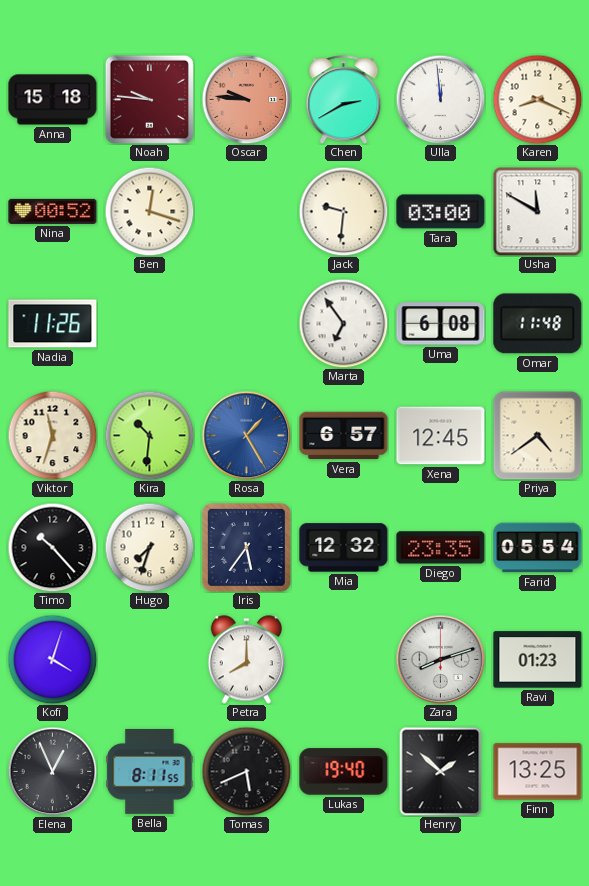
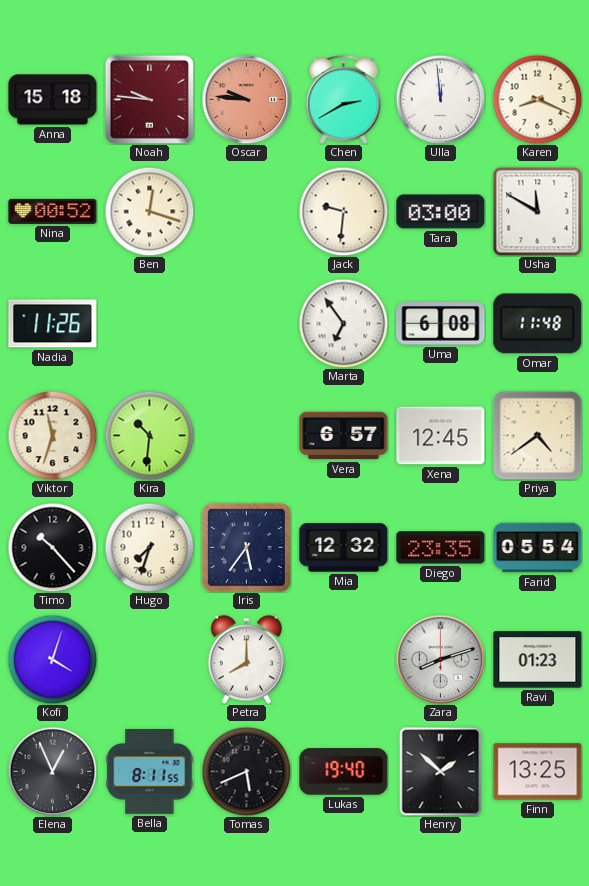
Rosa: 1:25 -> none
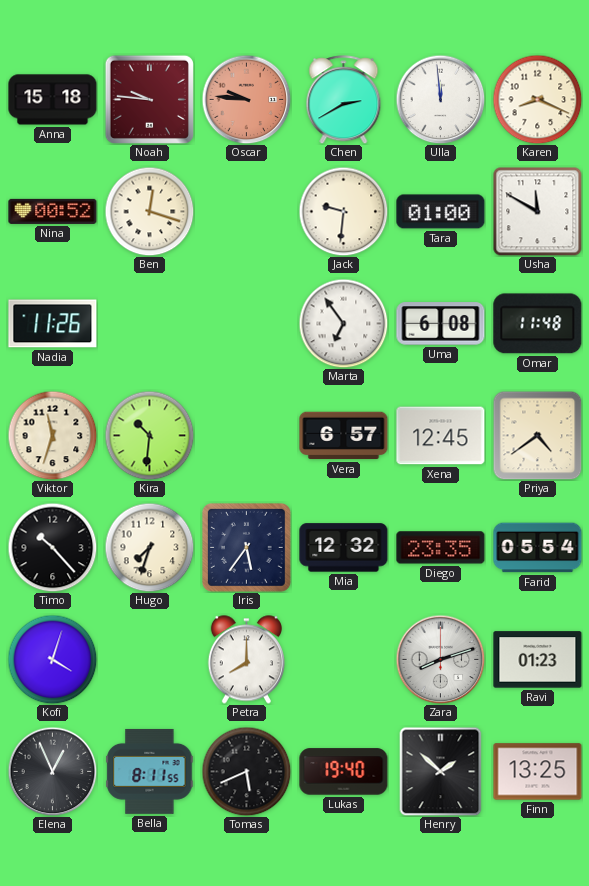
Tara: 03:00 -> 01:00
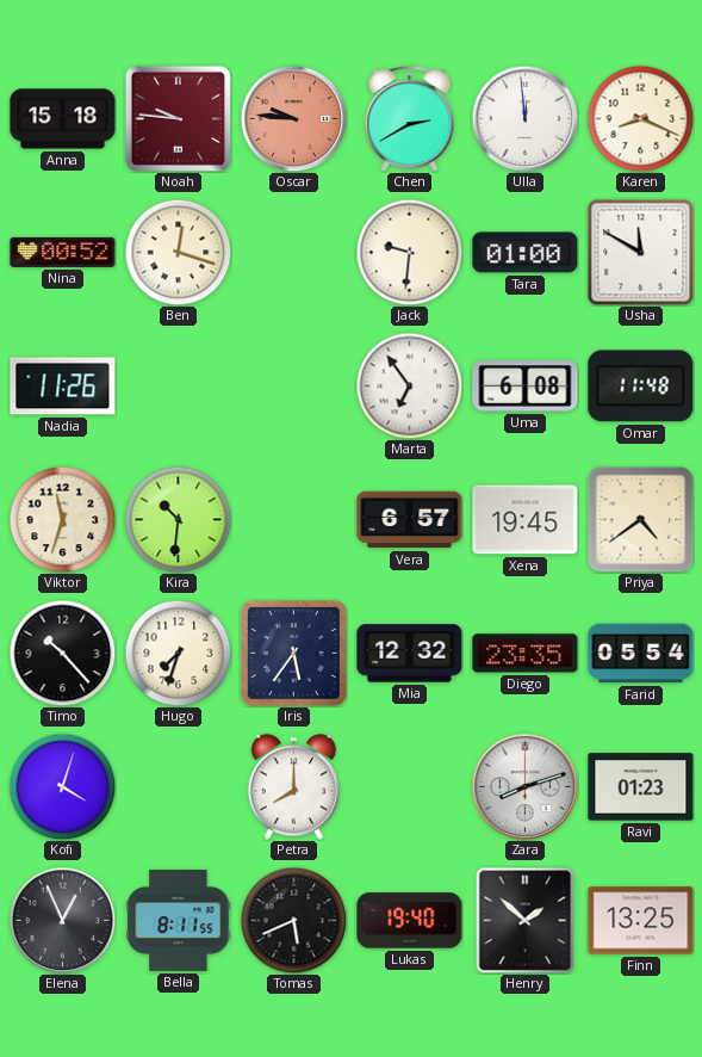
Xena: 12:45 -> 19:45
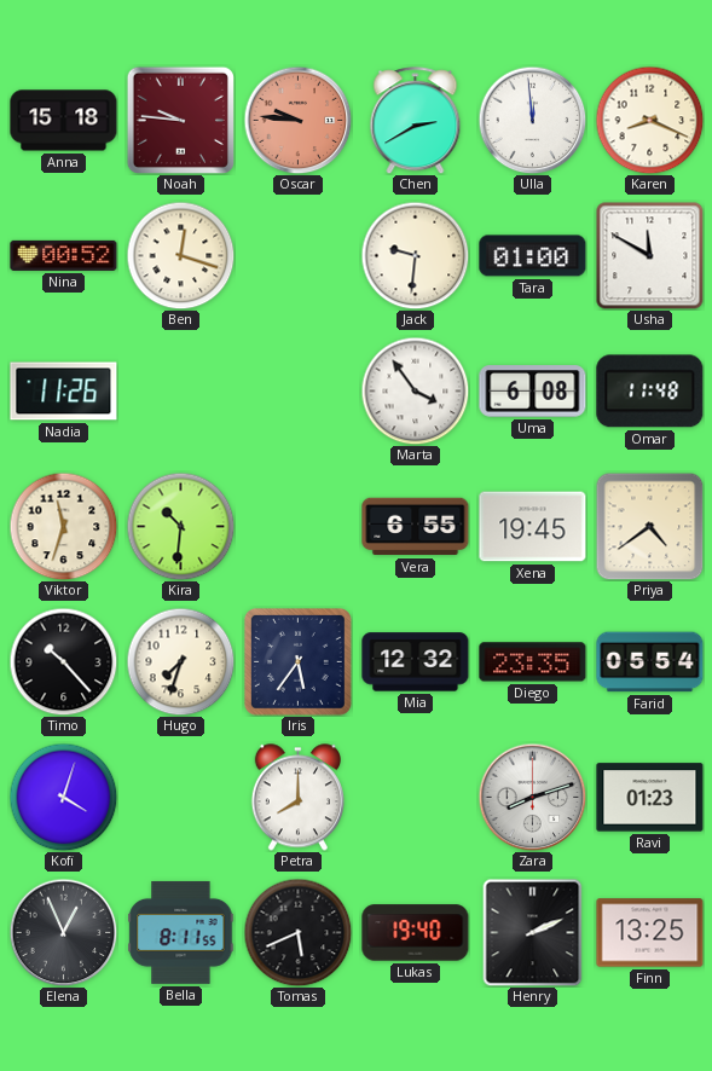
Marta: 6:54 -> 3:54
Vera: 6:57 -> 6:55
Henry: 1:52 -> 2:11
